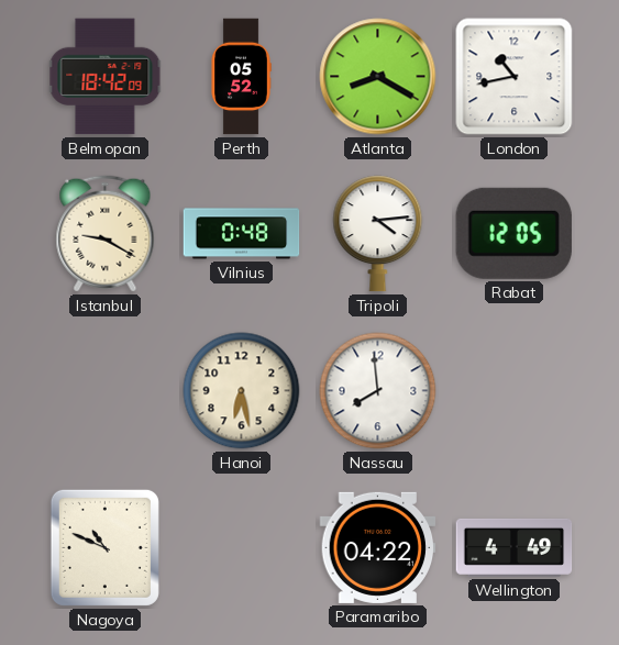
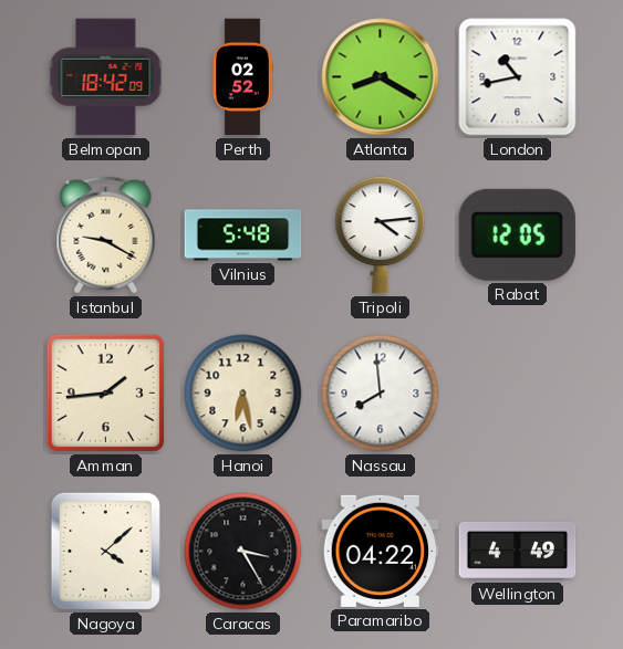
Perth: 05:52 -> 02:52
Vilnius: 0:48 -> 5:48
Amman: none -> 1:44
Nagoya: 10:49 -> 4:08
Caracas: none -> 3:25
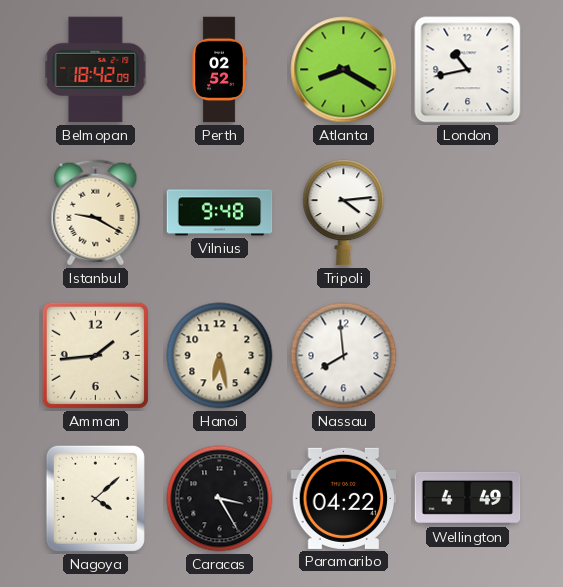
Vilnius: 5:48 -> 9:48
Rabat: 12:05 -> none
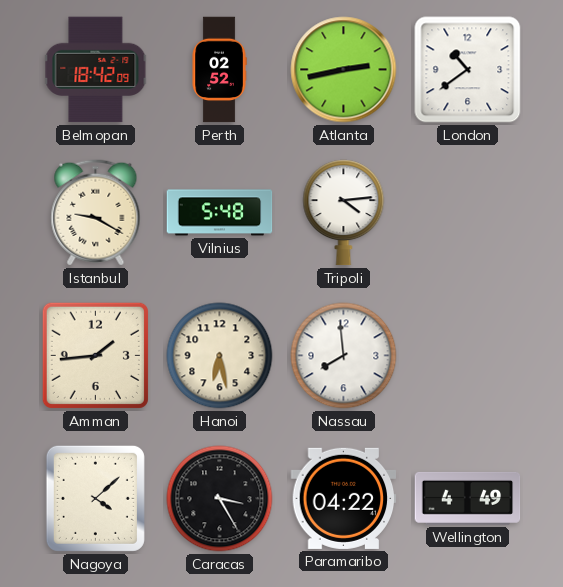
Atlanta: 8:20 -> 2:43
London: 10:43 -> 10:39
Vilnius: 9:48 -> 5:48
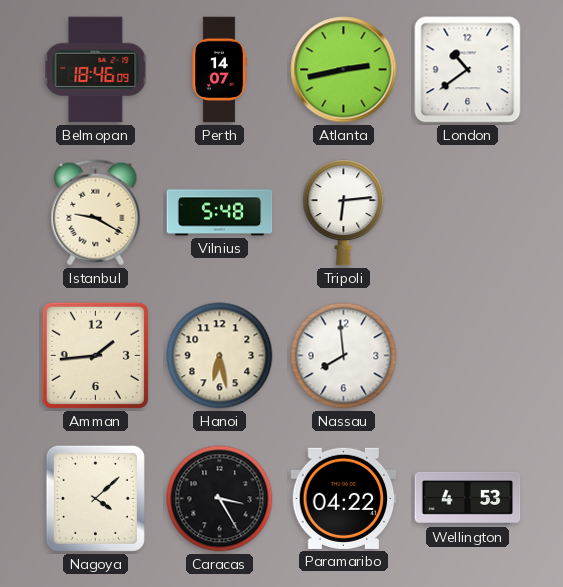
Belmopan: 18:42 -> 18:46
Perth: 02:52 -> 14:07
Tripoli: 4:14 -> 6:14
Wellington: 4:49 -> 4:53
